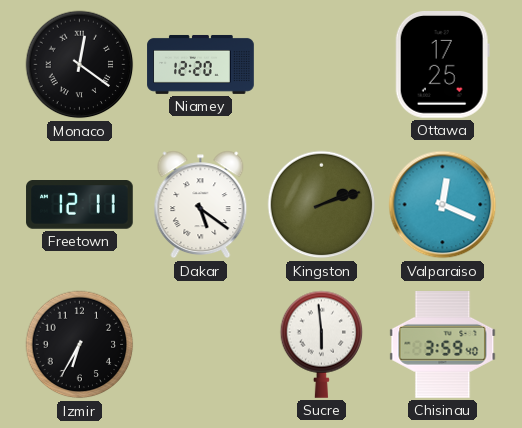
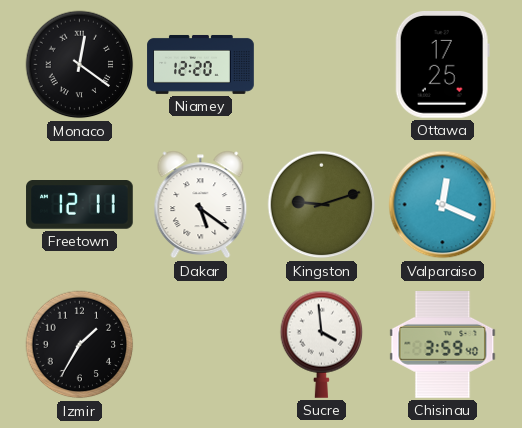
Kingston: 2:12 -> 9:12
Izmir: 6:35 -> 1:35
Sucre: 5:59 -> 3:59
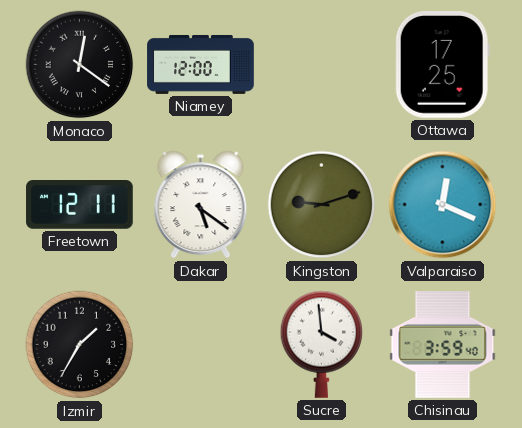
Niamey: 12:20 -> 12:00
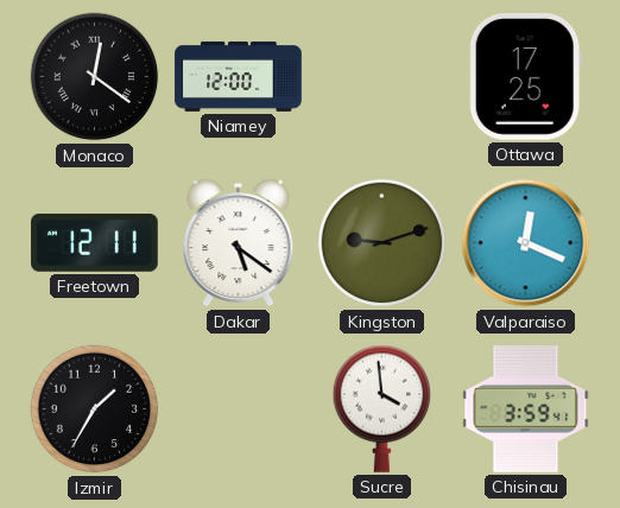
Chisinau: 3:59:40 -> 3:59:41
